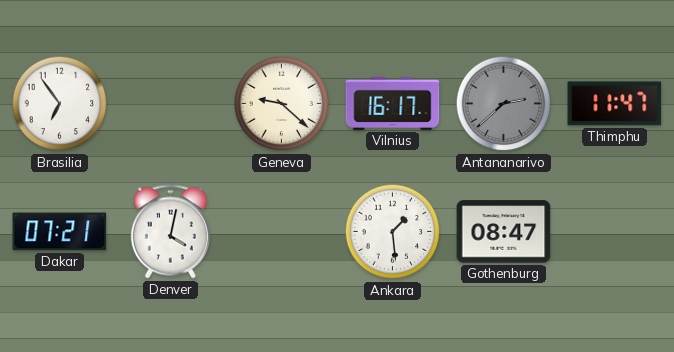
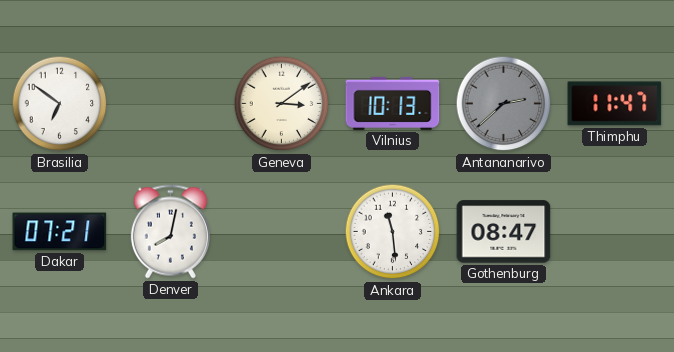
Brasilia: 6:54 -> 6:51
Geneva: 9:22 -> 3:09
Vilnius: 16:17 -> 10:13
Denver: 4:02 -> 8:02
Ankara: 1:29 -> 11:29
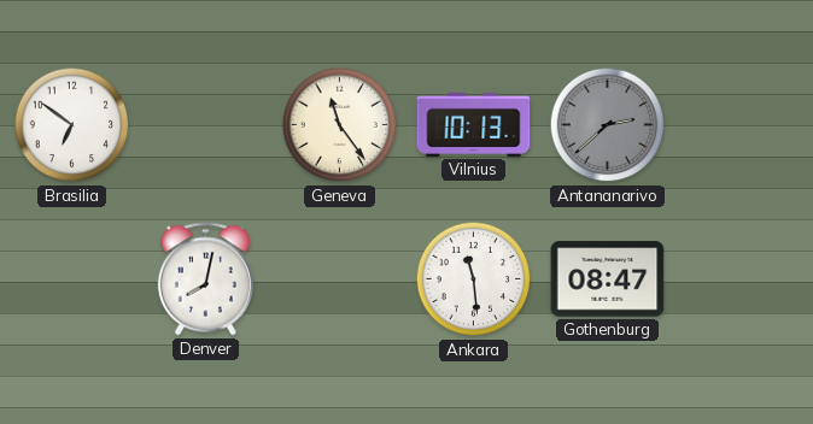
Geneva: 3:09 -> 11:24
Thimphu: 11:47 -> none
Dakar: 07:21 -> none
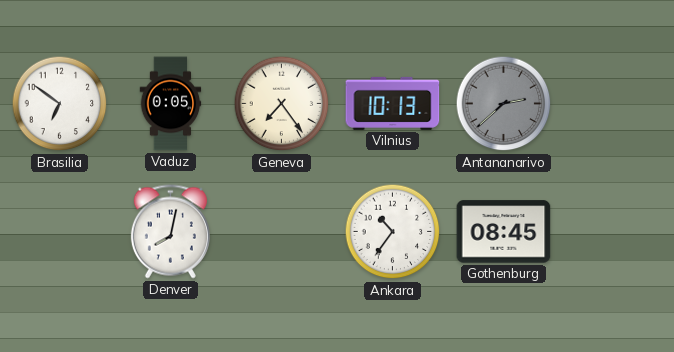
Vaduz: none -> 0:05
Geneva: 11:24 -> 7:24
Ankara: 11:29 -> 10:36
Gothenburg: 08:47 -> 08:45
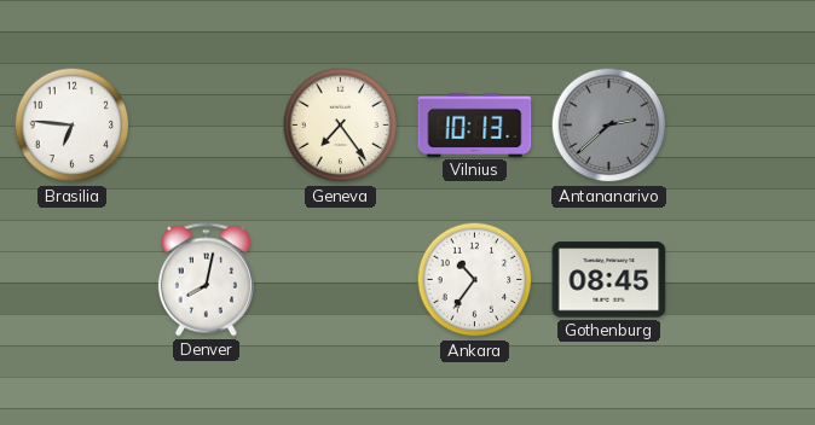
Brasilia: 6:51 -> 6:46
Vaduz: 0:05 -> none
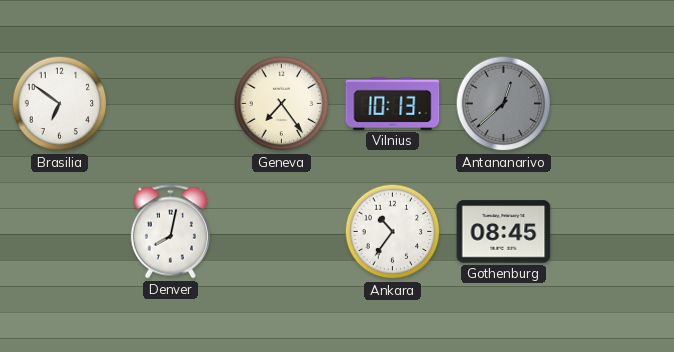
Brasilia: 6:46 -> 6:51
Antananarivo: 2:38 -> 12:38
